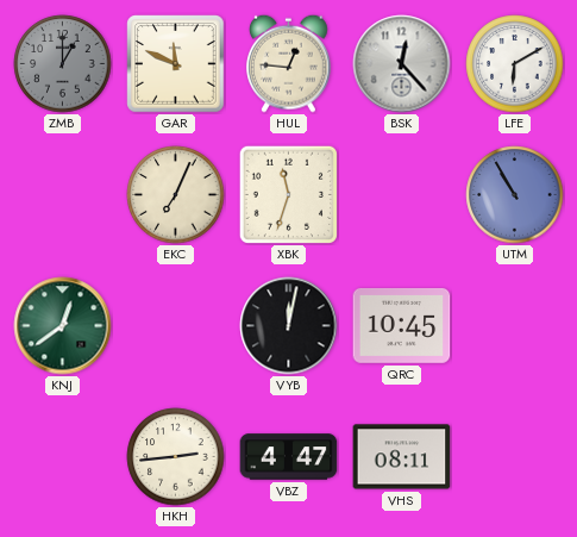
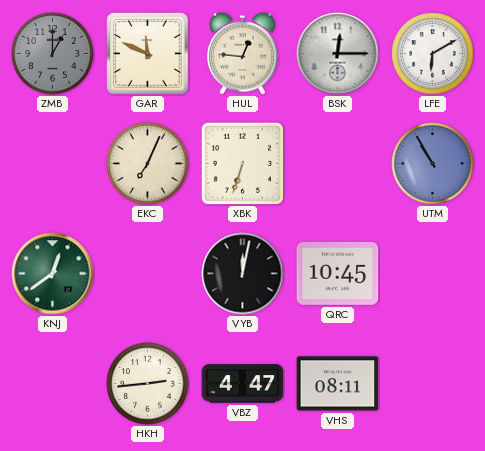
BSK: 12:23 -> 12:15
XBK: 11:33 -> 6:33
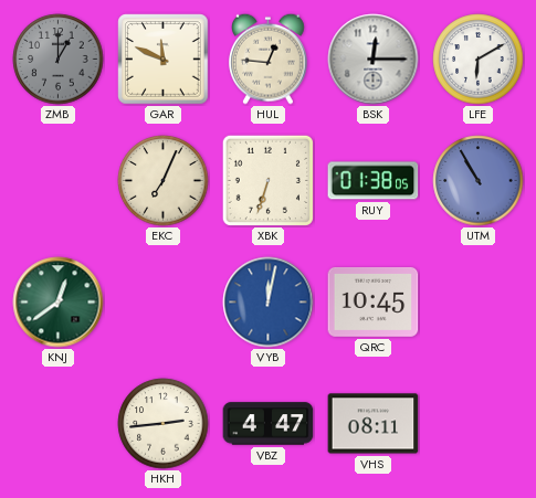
RUY: none -> 01:38
VYB dial: black -> blue
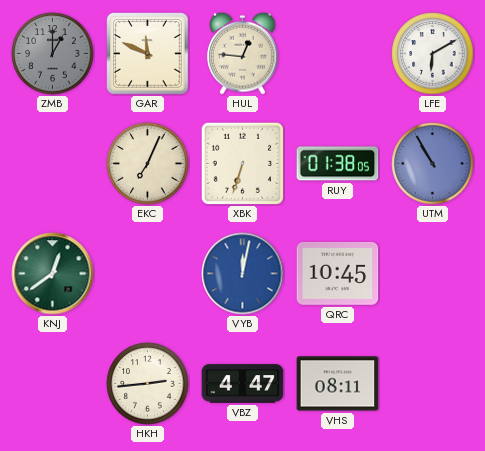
BSK: 12:15 -> none
